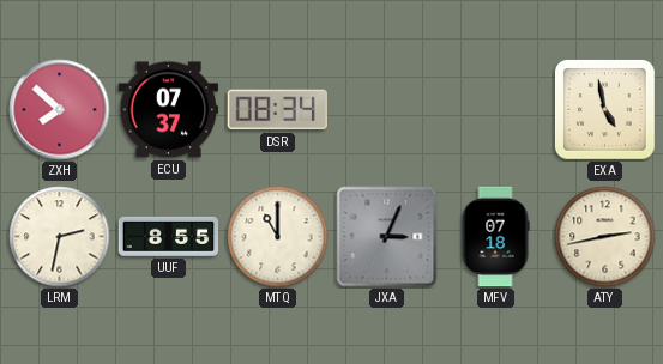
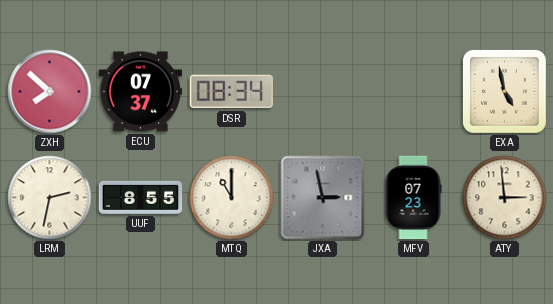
JXA: 3:04 -> 2:58
MFV: 07:18 -> 07:23
ATY: 2:43 -> 2:59
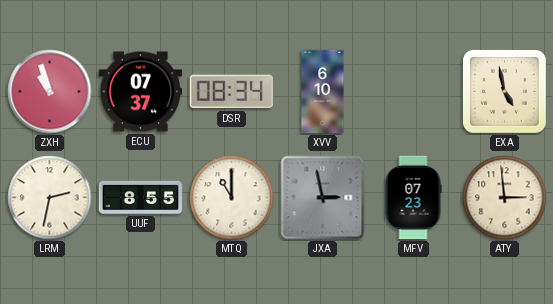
ZXH: 7:52 -> 10:57
XVV: none -> 6:10
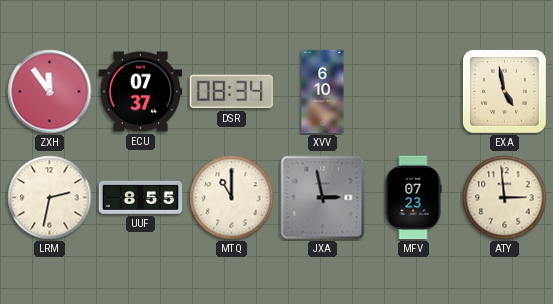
ZXH: 10:57 -> 11:54
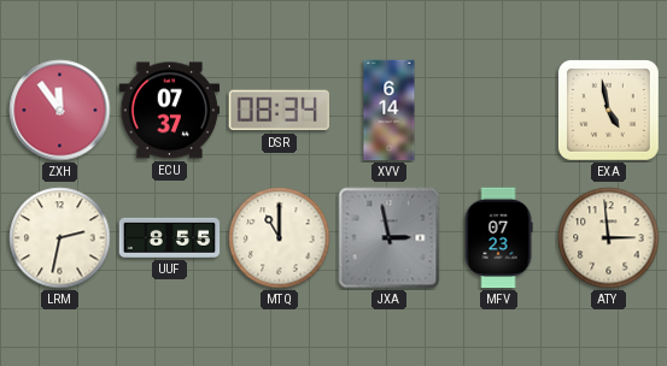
XVV: 6:10 -> 6:14
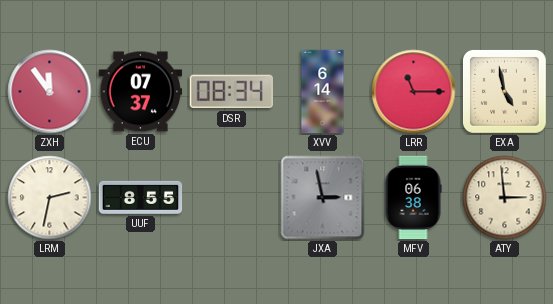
LRR: none -> 11:15
MTQ: 11:00 -> none
MFV: 07:23 -> 06:38
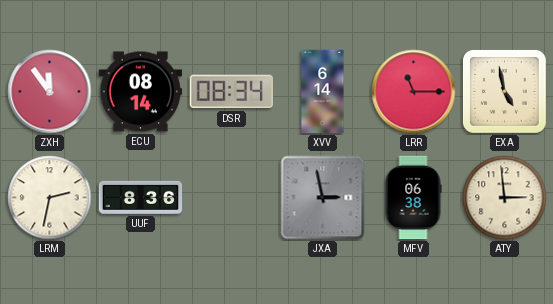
ECU: 07:37 -> 08:14
UUF: 8:55 -> 8:36
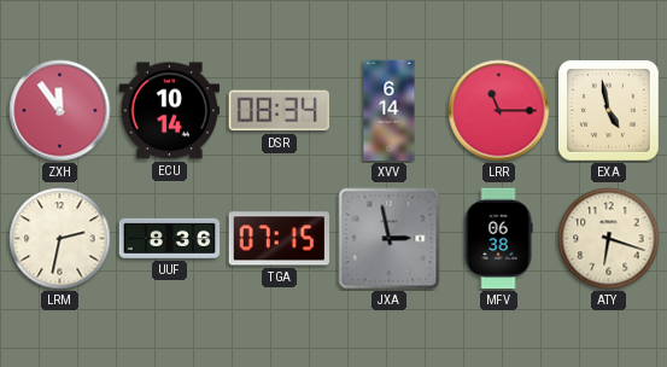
ECU: 08:14 -> 10:14
TGA: none -> 07:15
ATY: 2:59 -> 6:18
